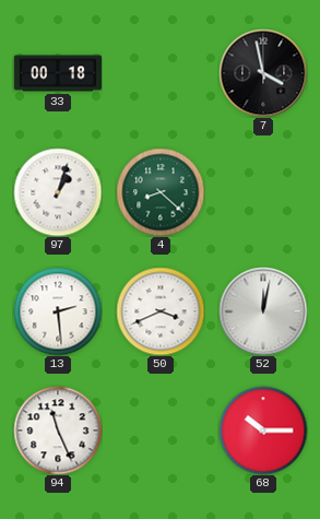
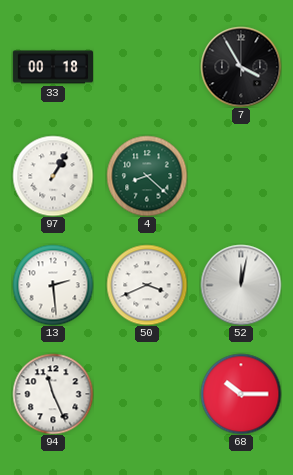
7: 3:58 -> 3:55
97: 1:03 -> 1:05
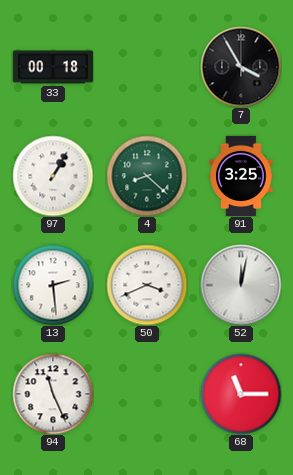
91: none -> 3:25
68: 10:15 -> 11:15
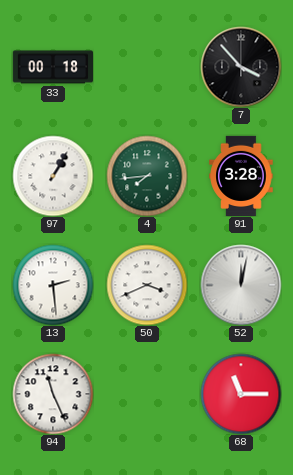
7: 3:55 -> 3:53
4: 8:22 -> 7:44
91: 3:25 -> 3:28
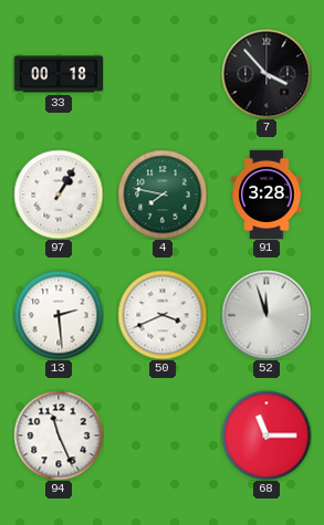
4: 7:44 -> 7:47
52: 12:02 -> 11:57
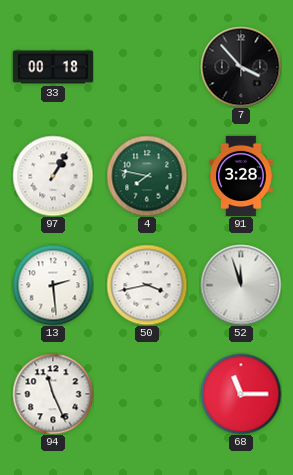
50: 3:41 -> 3:43
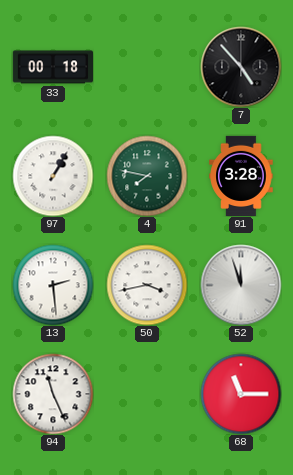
7: 3:53 -> 4:53
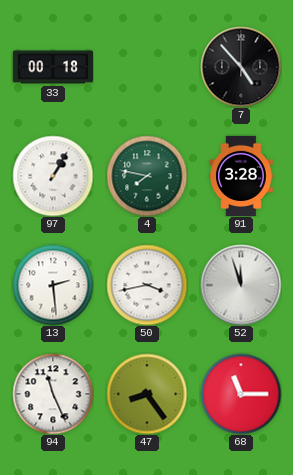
47: none -> 8:24
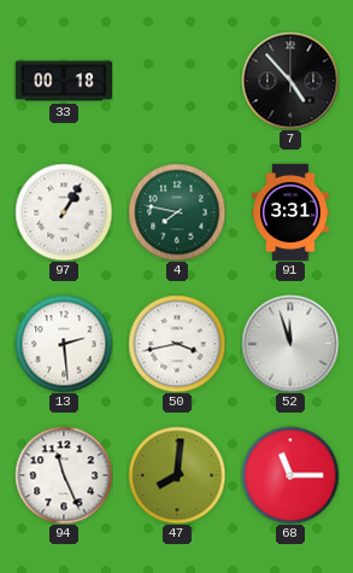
91: 3:28 -> 3:31
47: 8:24 -> 8:01
